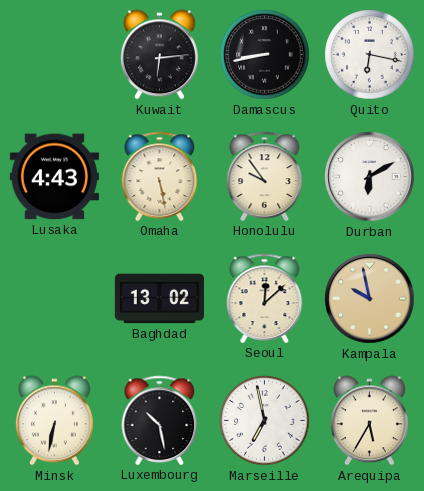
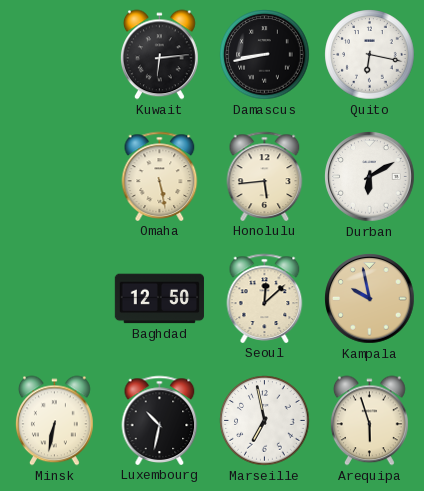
Lusaka: 4:43 -> none
Honolulu: 9:54 -> 5:44
Baghdad: 13:02 -> 12:50
Luxembourg: 10:28 -> 10:32
Arequipa: 5:35 -> 5:57
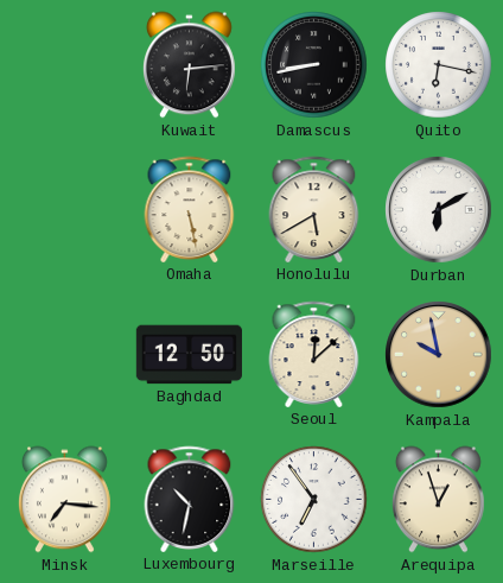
Honolulu: 5:44 -> 5:40
Minsk: 6:32 -> 7:16
Marseille: 6:58 -> 6:54
Arequipa: 5:57 -> 12:57
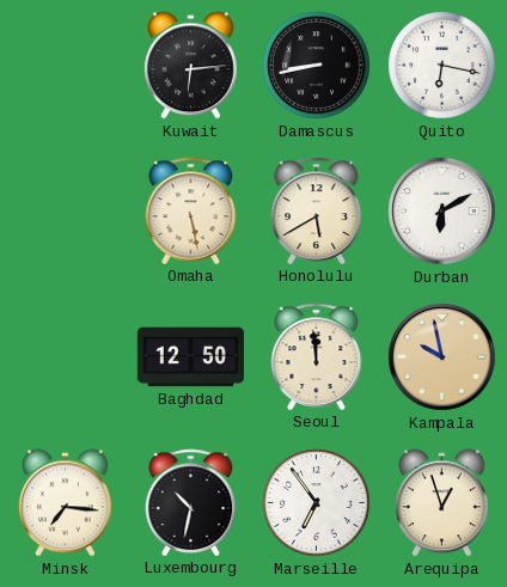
Seoul: 12:08 -> 11:59
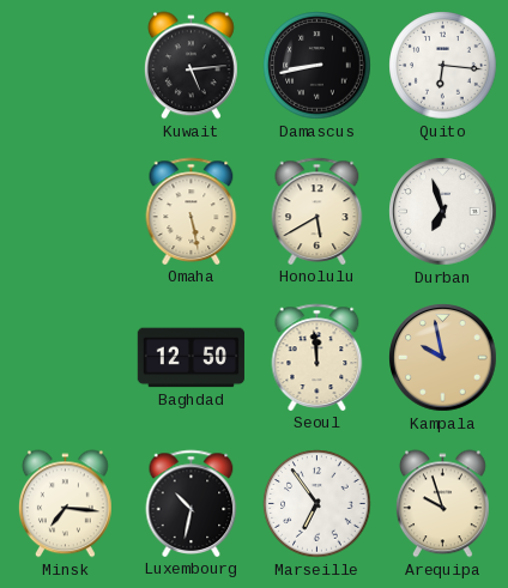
Kuwait: 6:14 -> 5:14
Quito: 6:17 -> 6:16
Durban: 6:10 -> 6:57
Arequipa: 12:57 -> 9:57
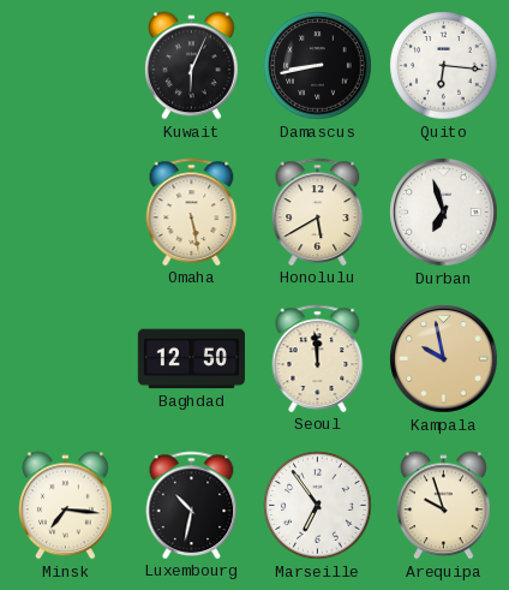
Kuwait: 5:14 -> 6:04
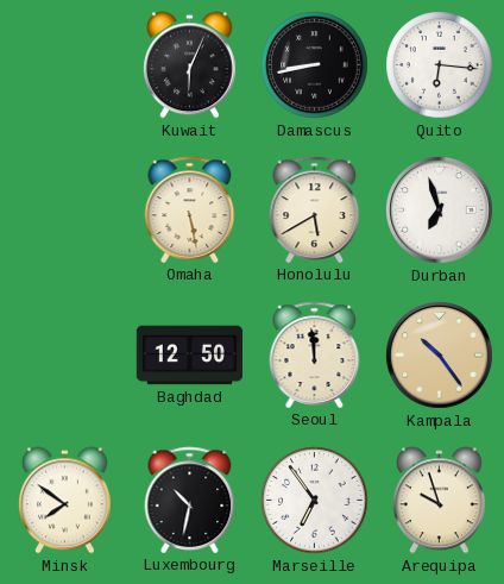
Kampala: 9:58 -> 10:24
Minsk: 7:16 -> 7:51
